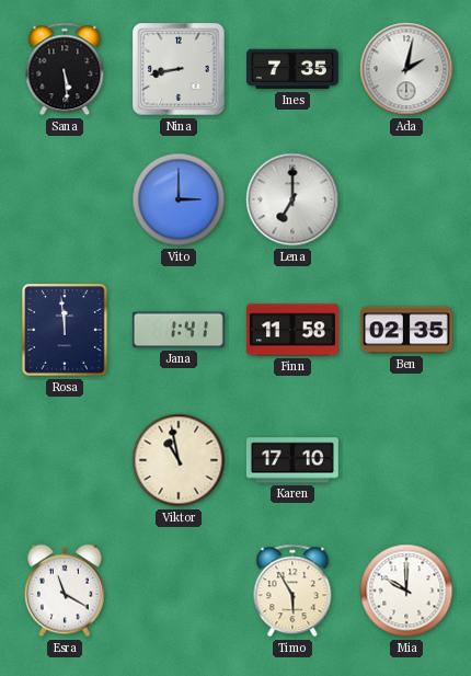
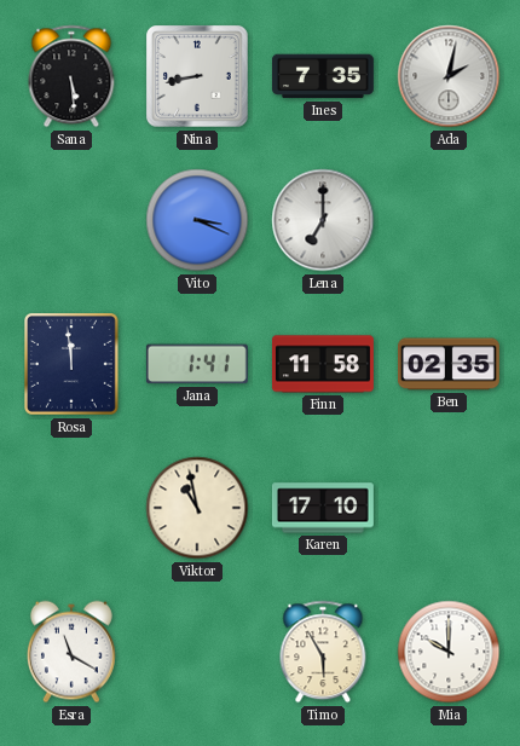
Vito: 3:00 -> 3:19
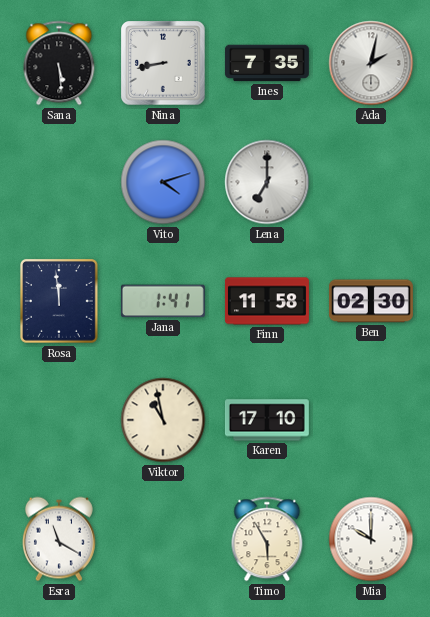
Vito: 3:19 -> 4:12
Ben: 02:35 -> 02:30
